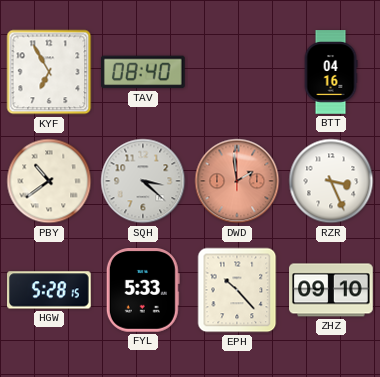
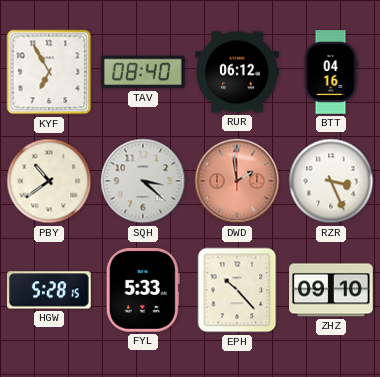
RUR: none -> 06:12
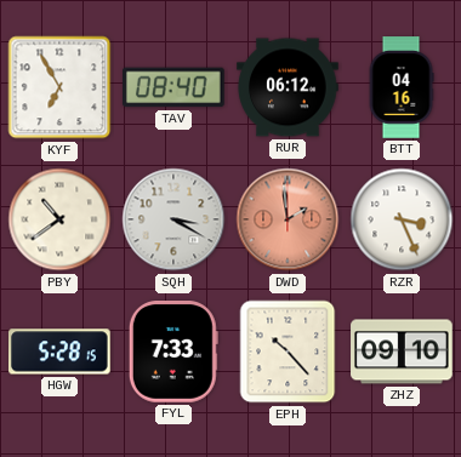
SQH: 3:22 -> 3:20
FYL: 5:33 -> 7:33
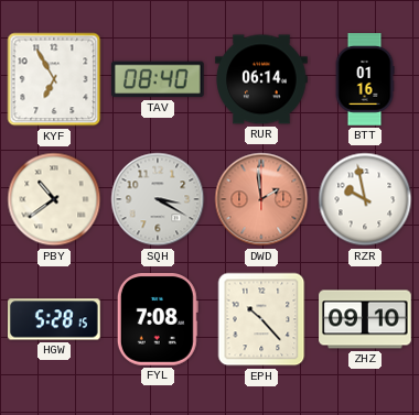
RUR: 06:12 -> 06:14
BTT: 04:16 -> 01:16
RZR: 3:26 -> 9:58
FYL: 7:33 -> 7:08
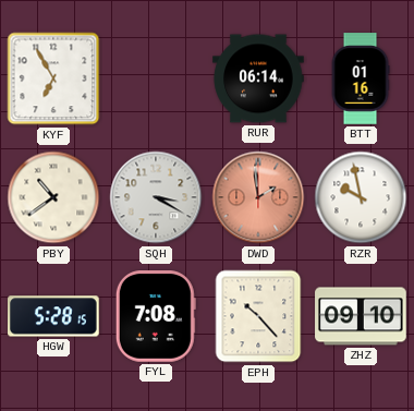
TAV: 08:40 -> none
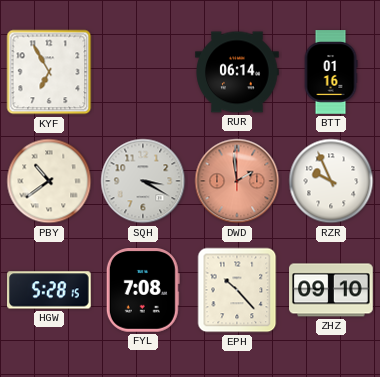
RZR: 9:58 -> 9:56
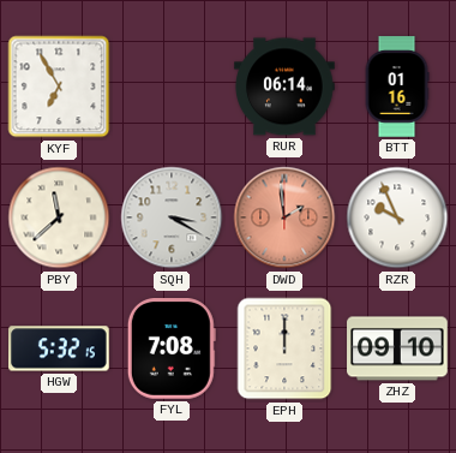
PBY: 10:39 -> 11:38
HGW: 5:28 -> 5:32
EPH: 10:23 -> 12:00
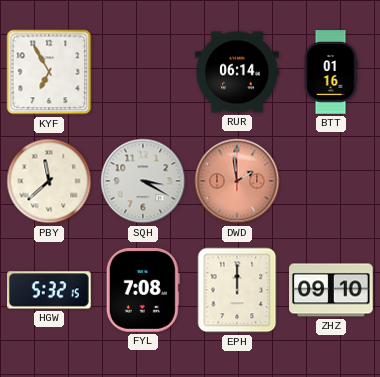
RZR: 9:56 -> none
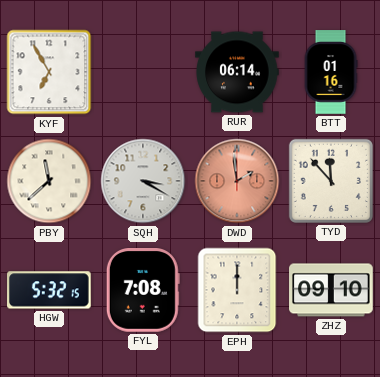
TYD: none -> 11:53
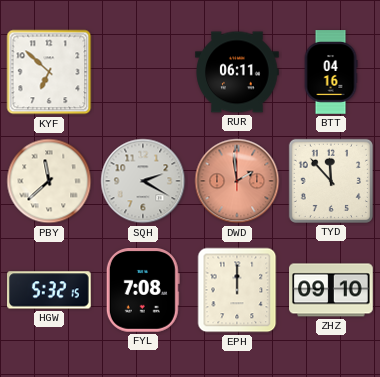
KYF: 6:55 -> 6:52
RUR: 06:14 -> 06:11
BTT: 01:16 -> 04:16
SQH: 3:20 -> 2:20
